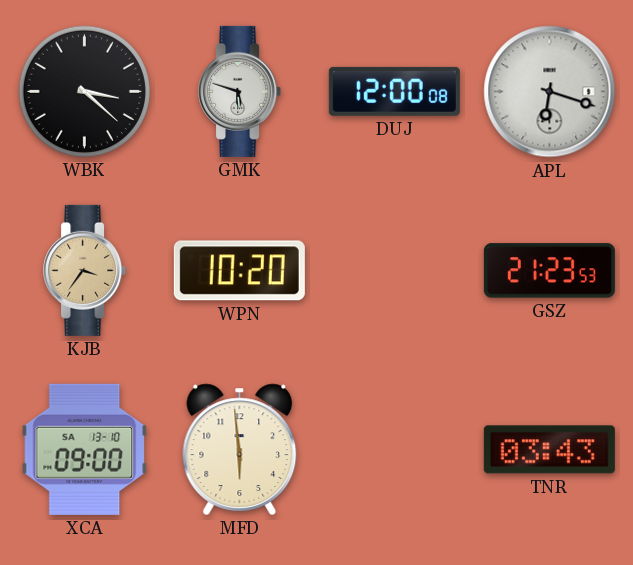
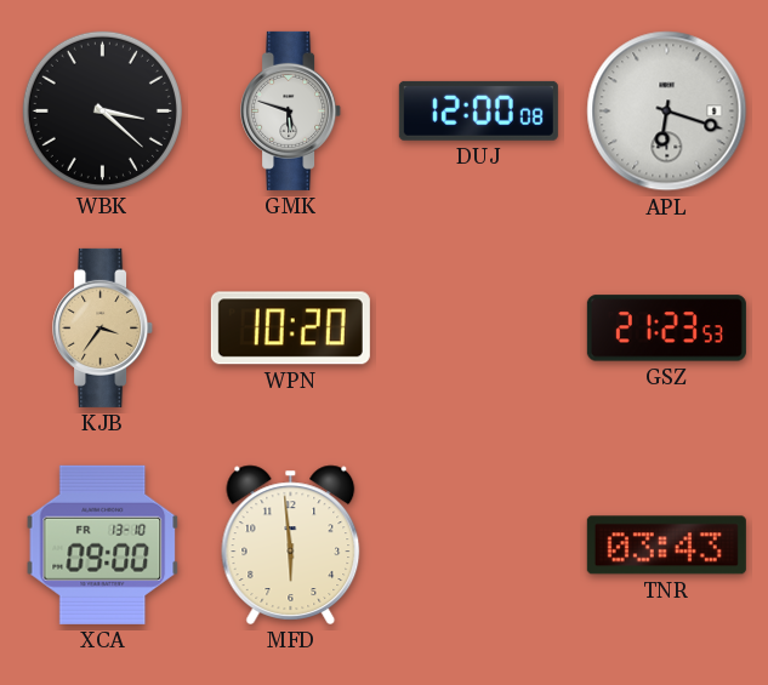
XCA date: SA 13-10 -> FR 13-10
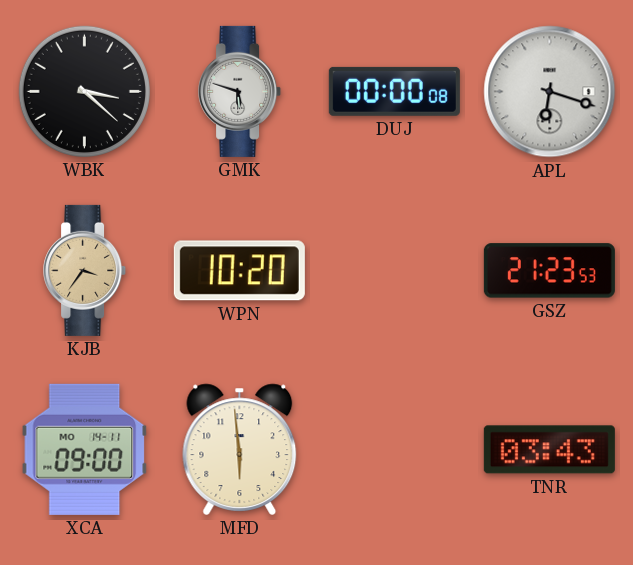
DUJ: 12:00 -> 00:00
XCA date: FR 13-10 -> MO 14-11
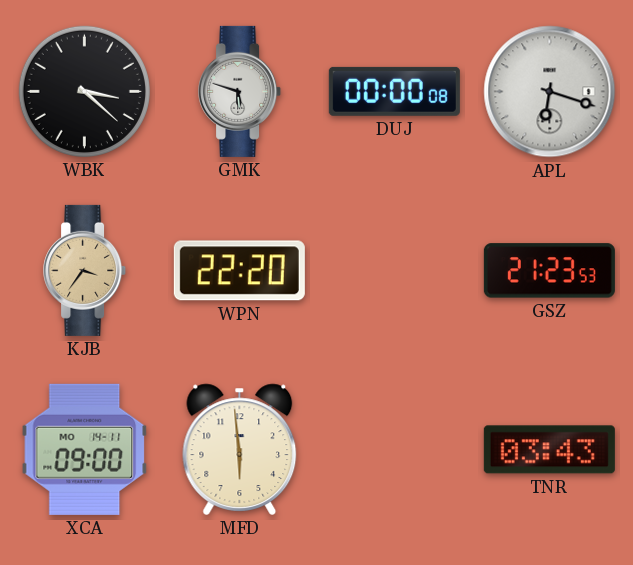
WPN: 10:20 -> 22:20
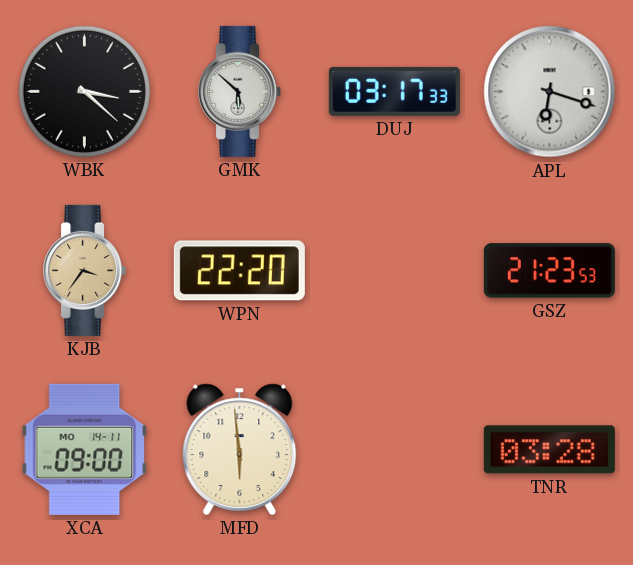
GMK: 5:48 -> 5:52
DUJ: 00:00 -> 03:17
TNR: 03:43 -> 03:28
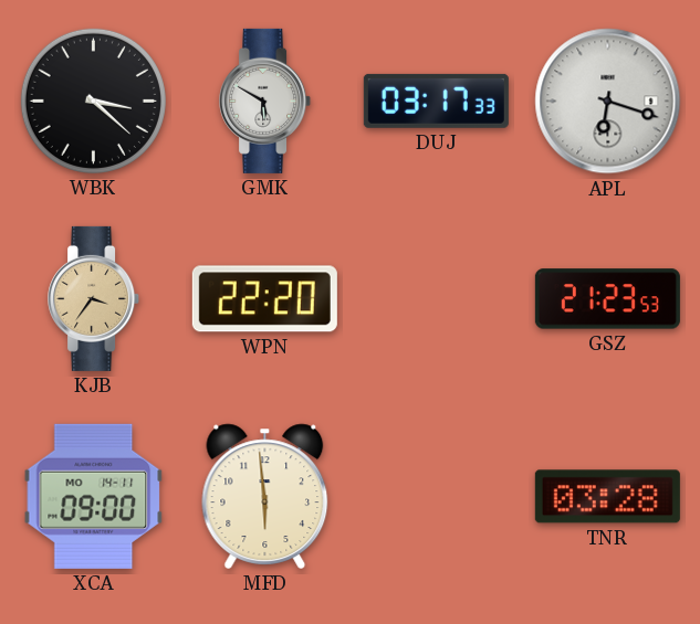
GMK: 5:52 -> 5:50
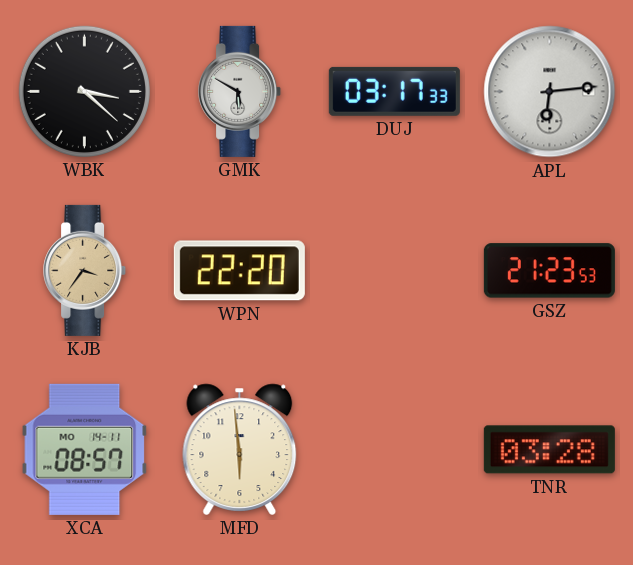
APL: 6:18 -> 6:14
XCA: 09:00 -> 08:57
